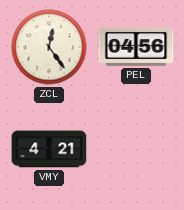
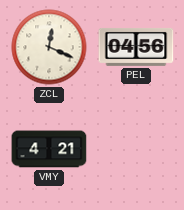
ZCL: 12:24 -> 12:19
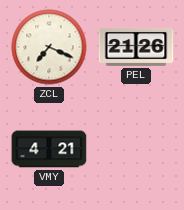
ZCL: 12:19 -> 7:19
PEL: 04:56 -> 21:26
